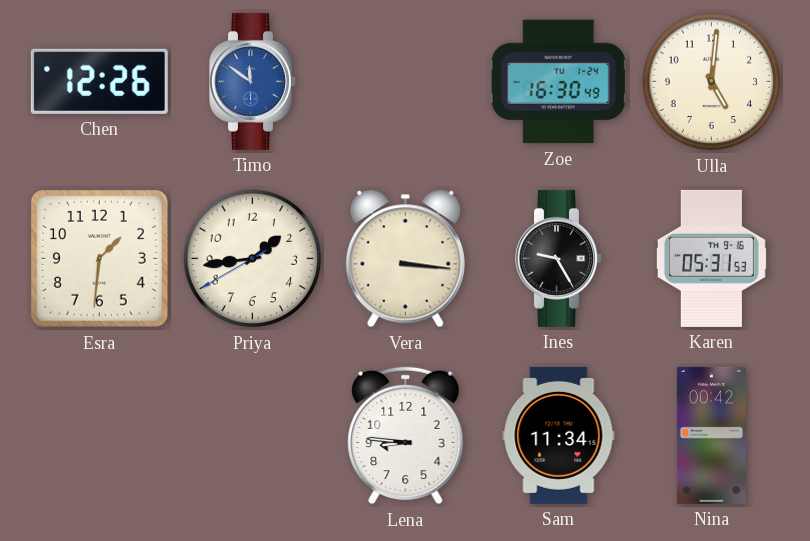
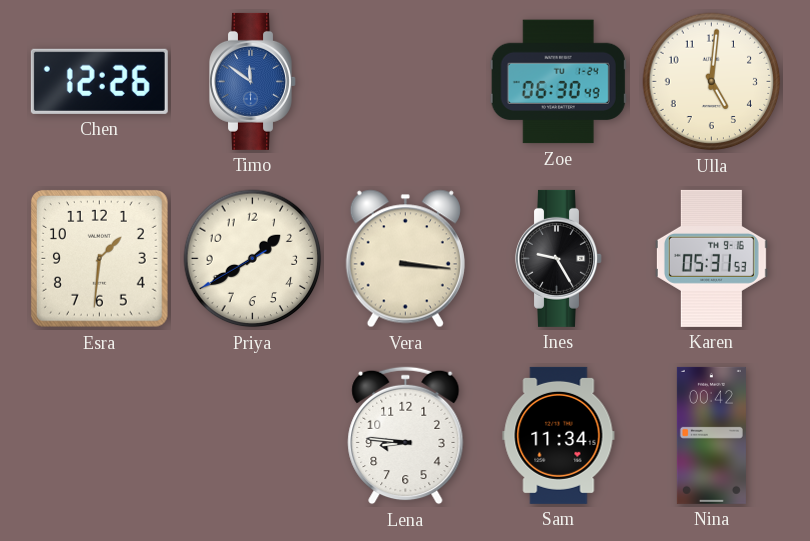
Zoe: 16:30 -> 06:30
Priya: 1:43 -> 1:39
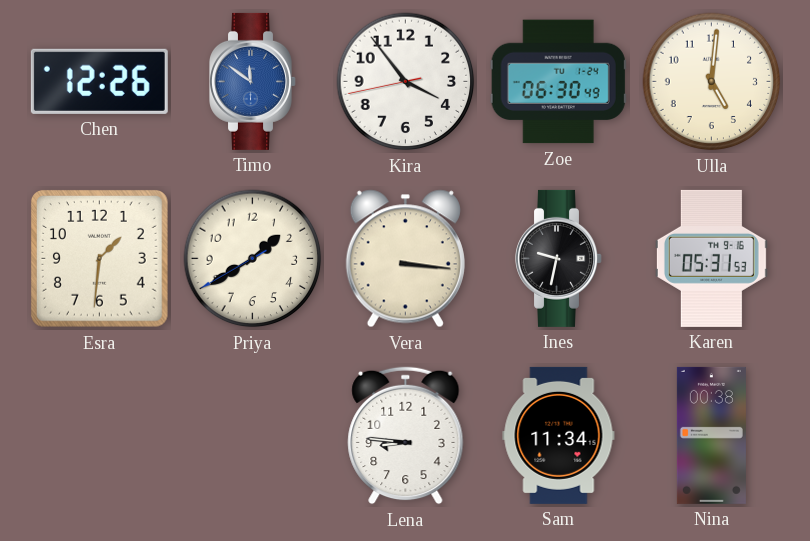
Kira: none -> 3:53
Ines: 9:25 -> 9:32
Nina: 00:42 -> 00:38
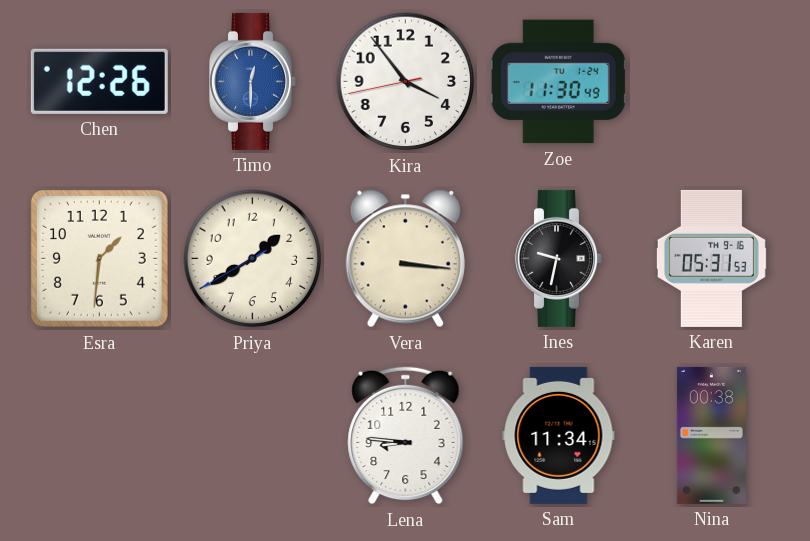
Timo: 11:51 -> 12:30
Zoe: 06:30 -> 11:30
Ulla: 5:01 -> none
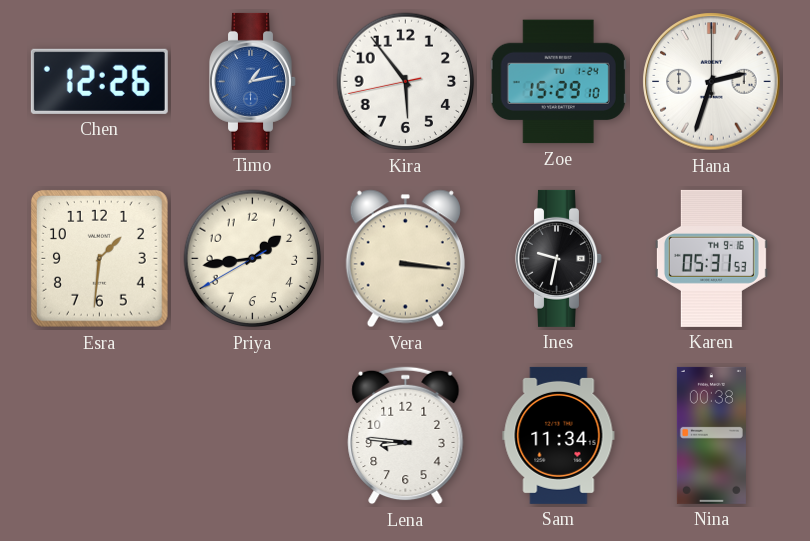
Timo: 12:30 -> 1:13
Kira: 3:53 -> 5:53
Zoe: 11:30 -> 15:29
Hana: none -> 2:33
Priya: 1:39 -> 1:43
